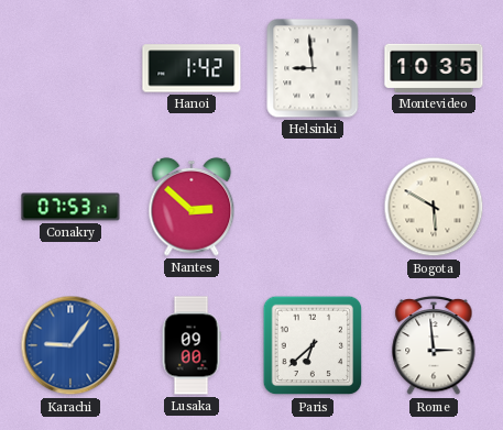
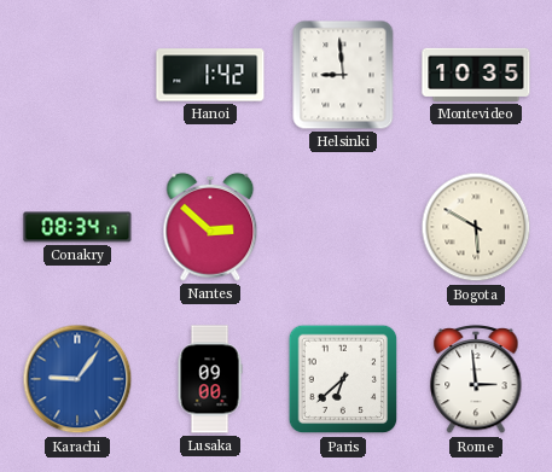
Conakry: 07:53 -> 08:34
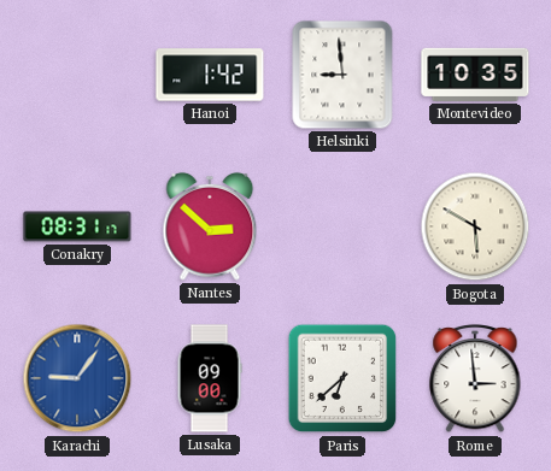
Conakry: 08:34 -> 08:31
